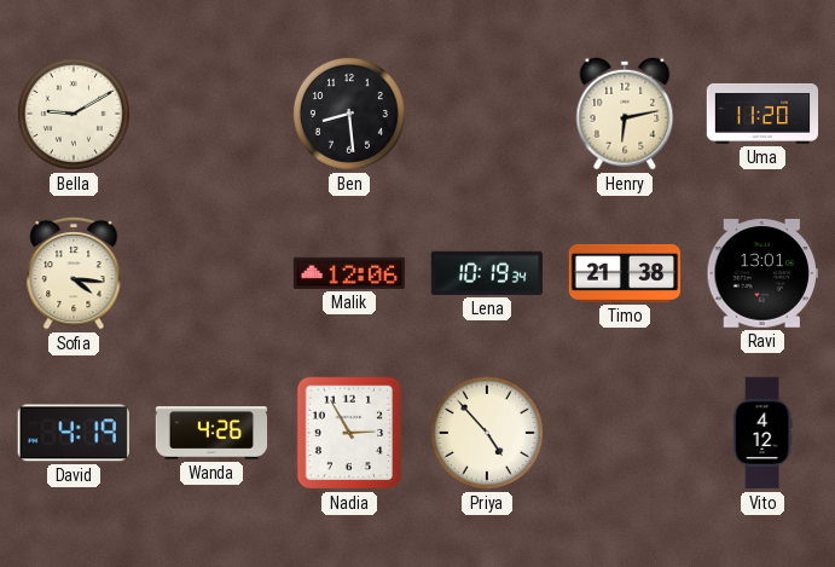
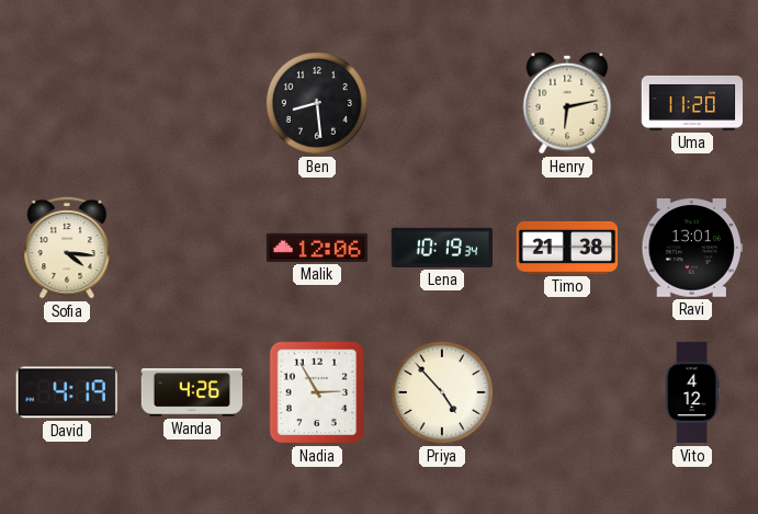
Bella: 9:10 -> none
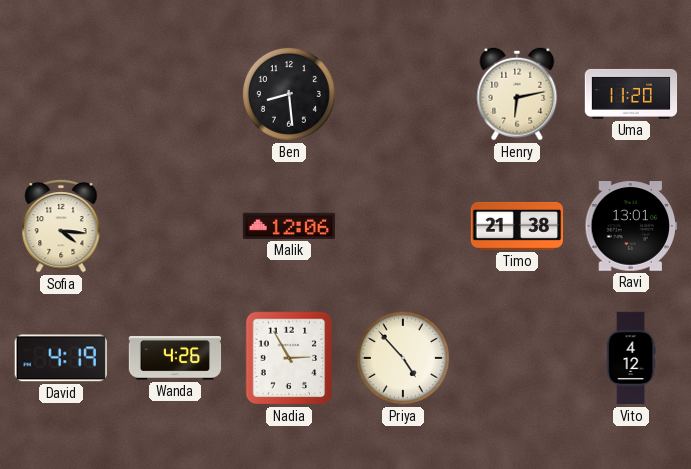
Lena: 10:19 -> none
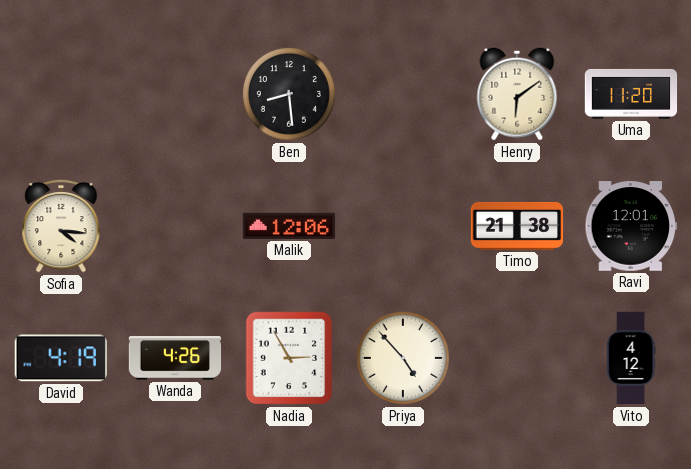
Henry: 6:13 -> 6:09
Ravi: 13:01 -> 12:01
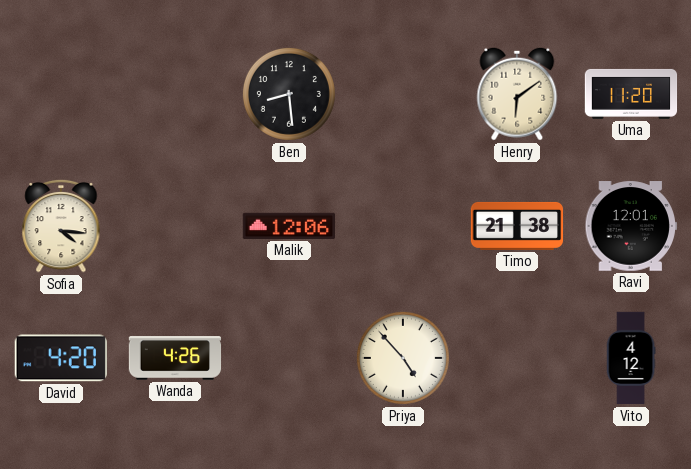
David: 4:19 -> 4:20
Nadia: 2:55 -> none
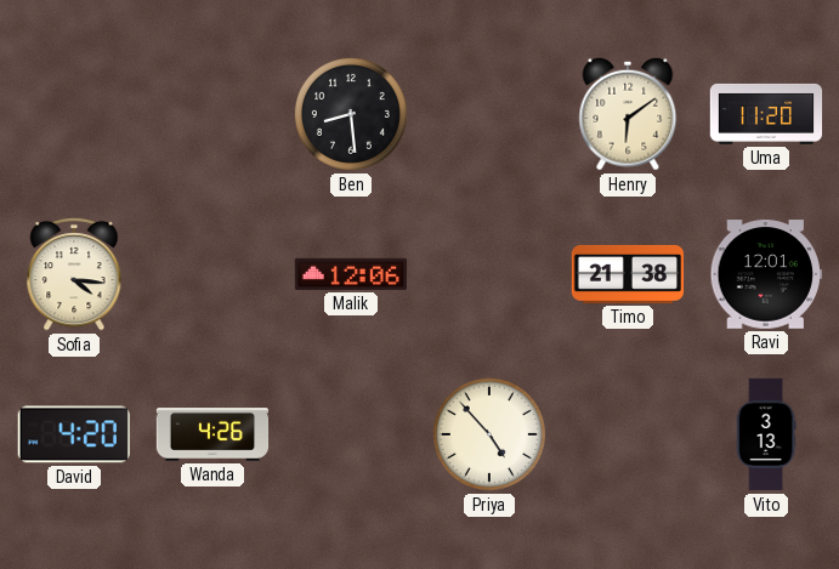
Vito: 4:12 -> 3:13
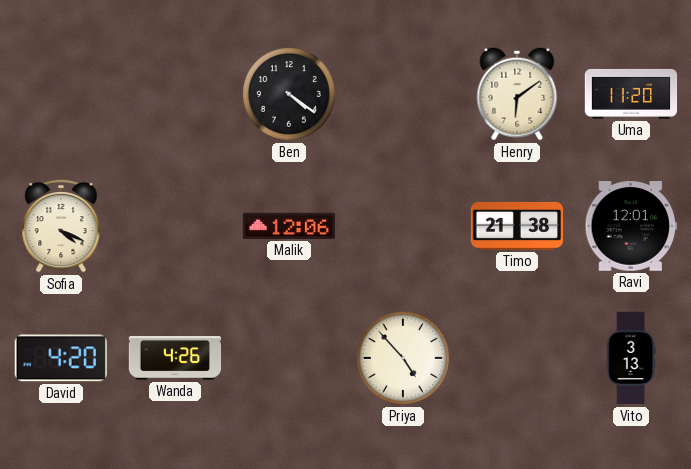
Ben: 8:29 -> 4:21
Sofia: 4:16 -> 4:19
